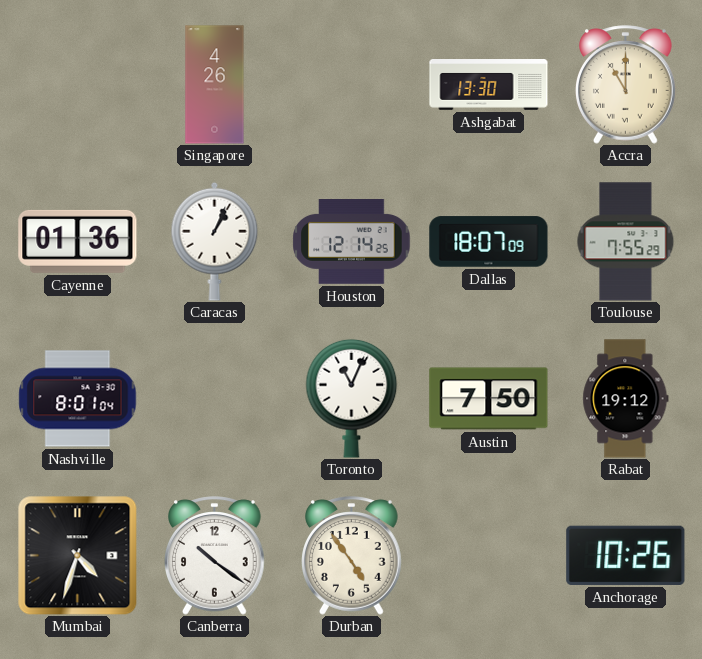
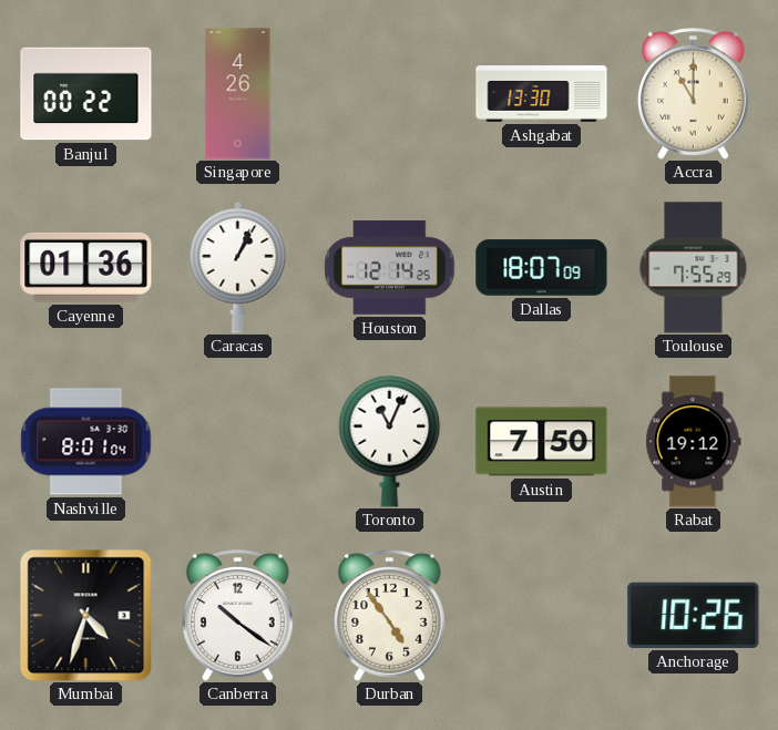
Banjul: none -> 00:22
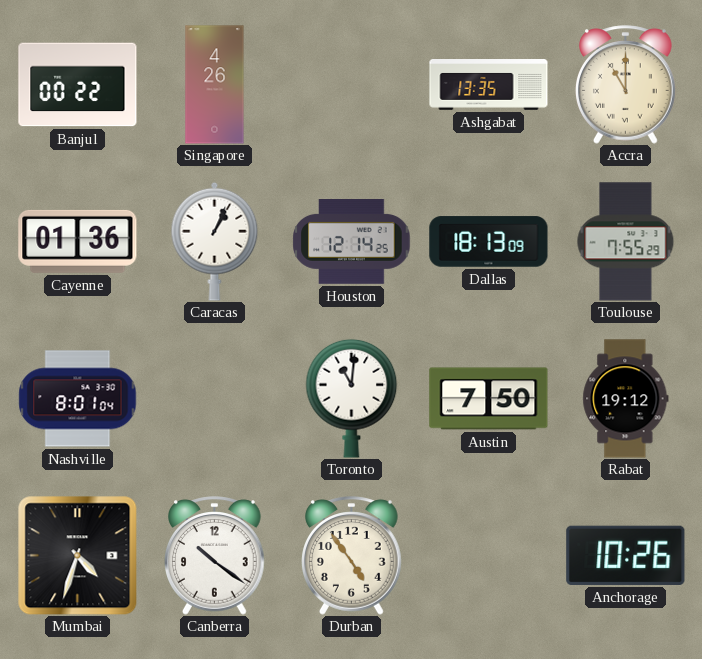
Ashgabat: 13:30 -> 13:35
Dallas: 18:07 -> 18:13
Toronto: 11:04 -> 11:01
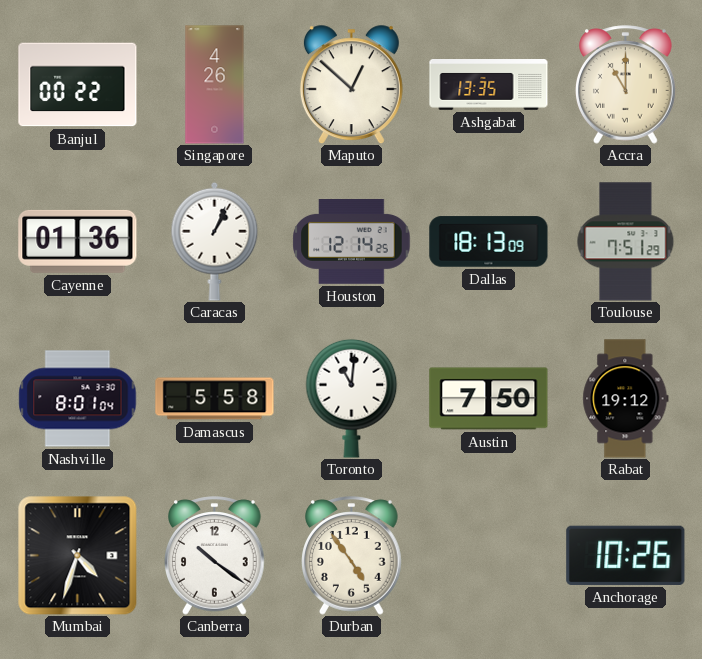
Maputo: none -> 12:52
Toulouse: 7:55 -> 7:51
Damascus: none -> 5:58
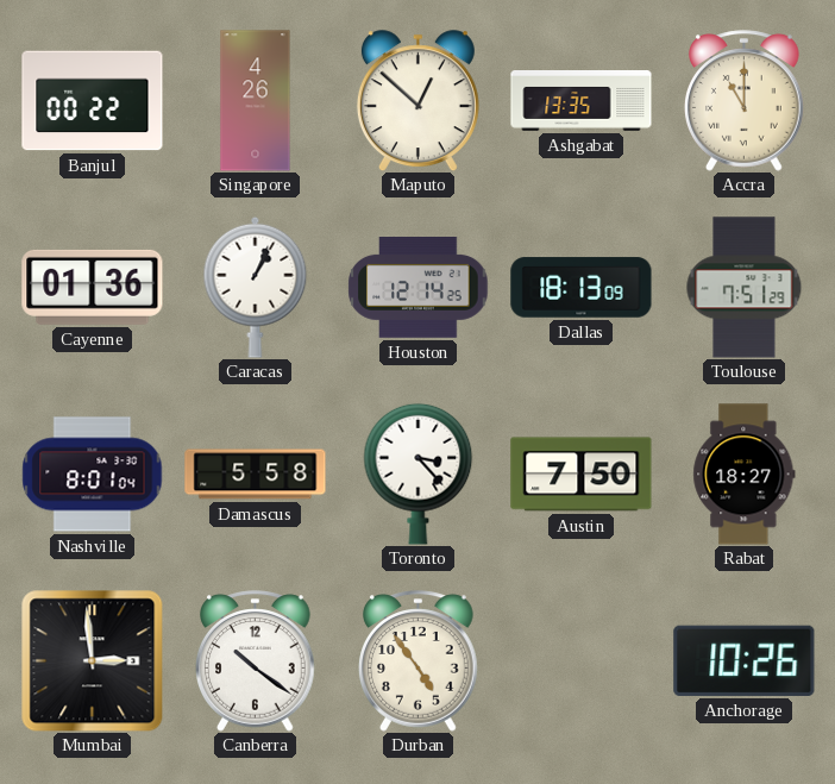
Toronto: 11:01 -> 3:23
Rabat: 19:12 -> 18:27
Mumbai: 4:33 -> 2:59
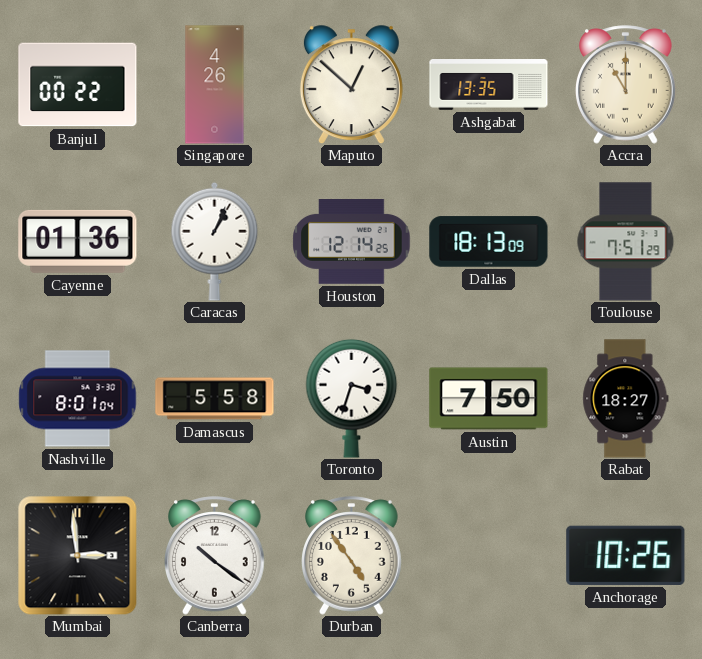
Toronto: 3:23 -> 3:33
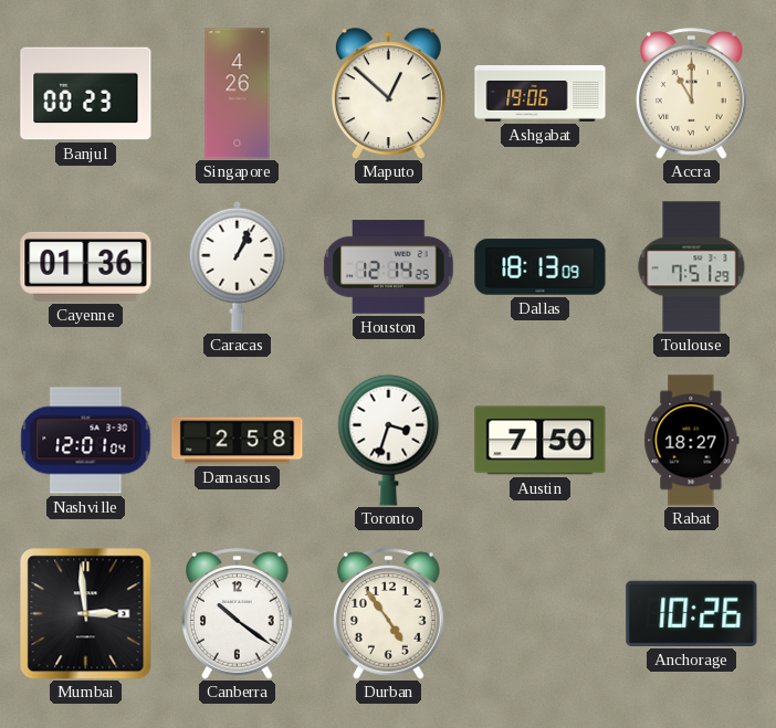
Banjul: 00:22 -> 00:23
Ashgabat: 13:35 -> 19:06
Nashville: 8:01 -> 12:01
Damascus: 5:58 -> 2:58
